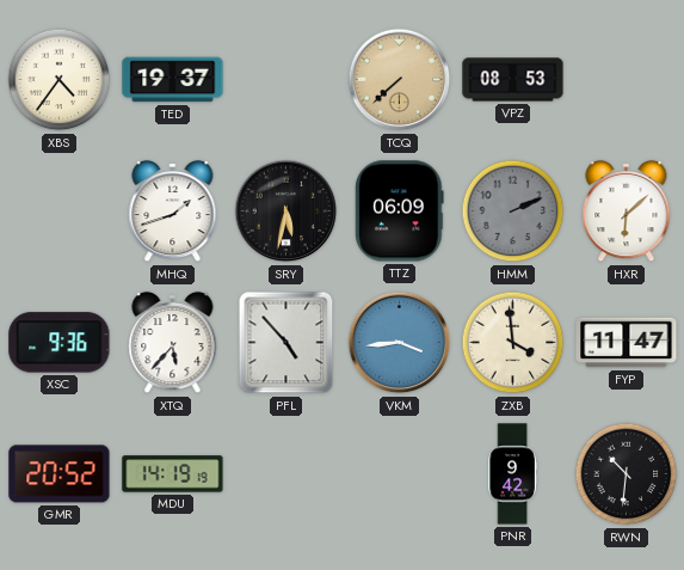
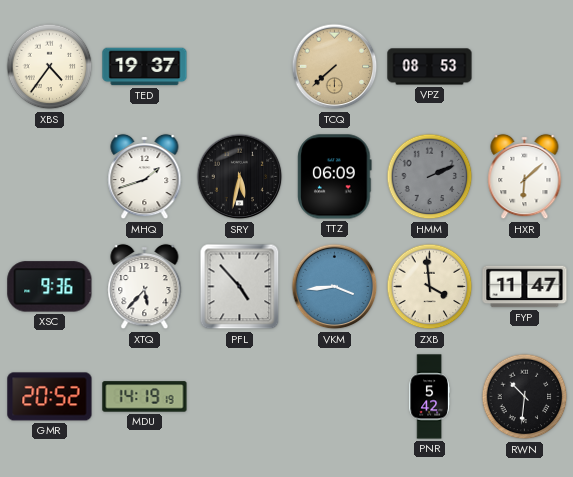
PNR: 9:42 -> 5:42
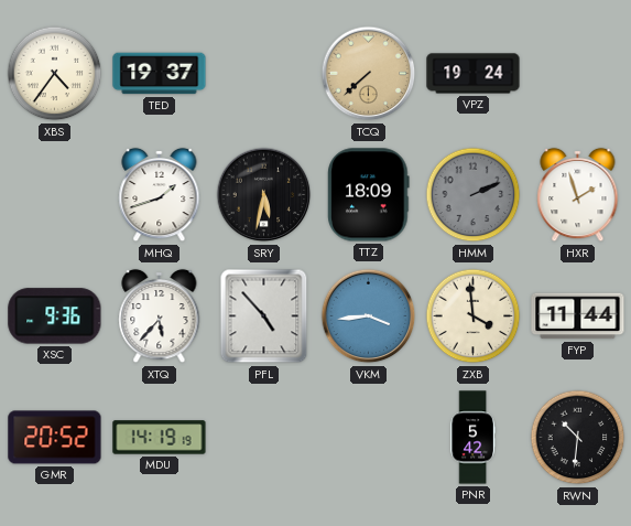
VPZ: 08:53 -> 19:24
TTZ: 06:09 -> 18:09
HXR: 6:08 -> 1:57
FYP: 11:47 -> 11:44
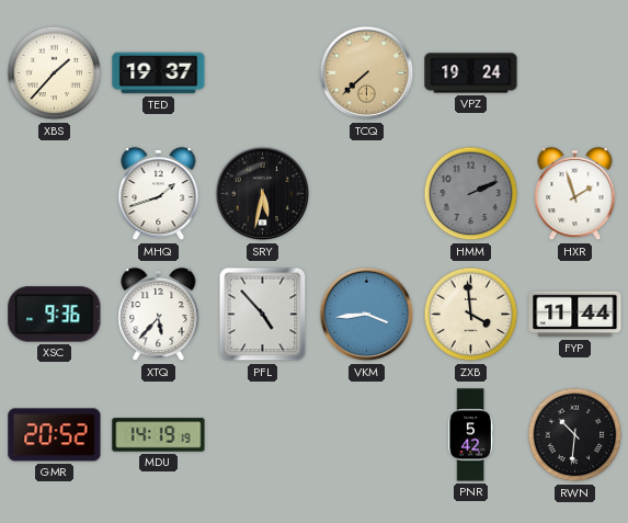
XBS: 4:36 -> 1:37
TTZ: 18:09 -> none
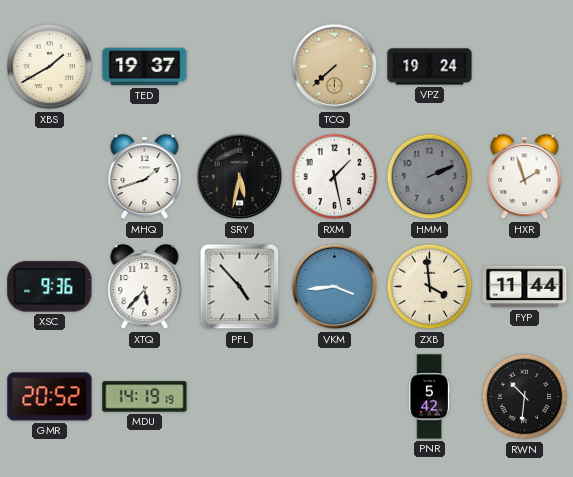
XBS: 1:37 -> 1:40
RXM: none -> 1:28
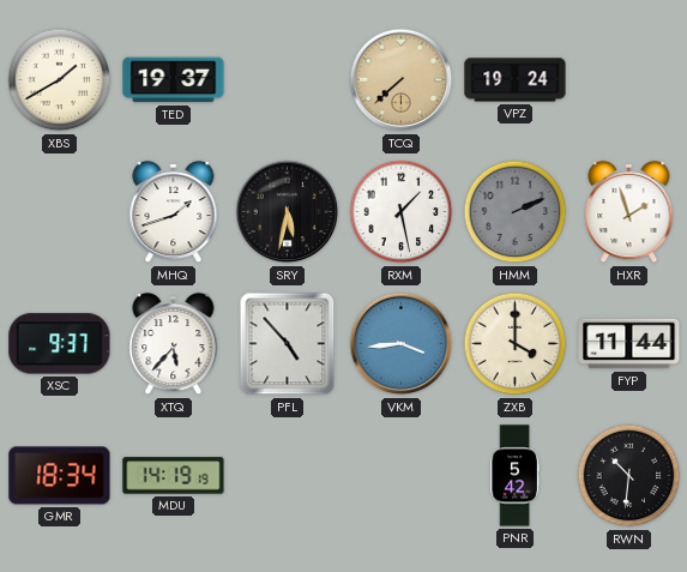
XSC: 9:36 -> 9:37
ZXB: 3:59 -> 4:00
GMR: 20:52 -> 18:34
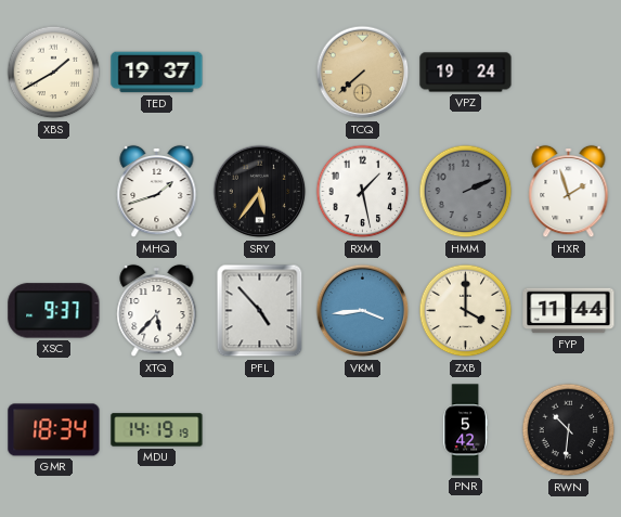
SRY: 5:32 -> 5:36
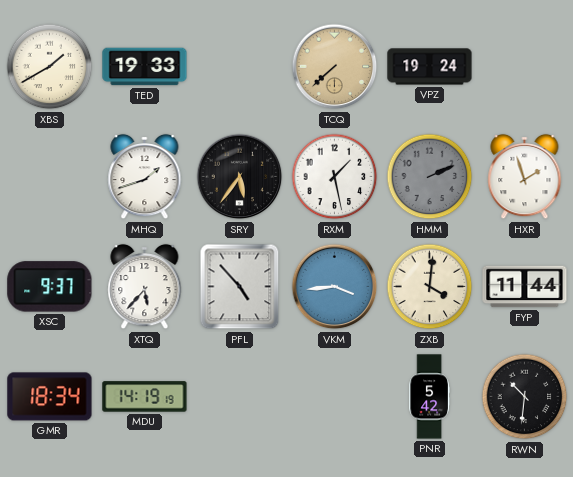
TED: 19:37 -> 19:33
ZXB: 4:00 -> 4:01
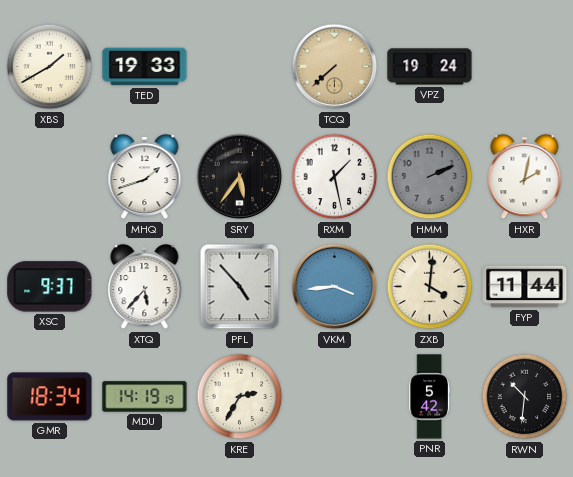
HXR: 1:57 -> 2:02
KRE: none -> 2:35
